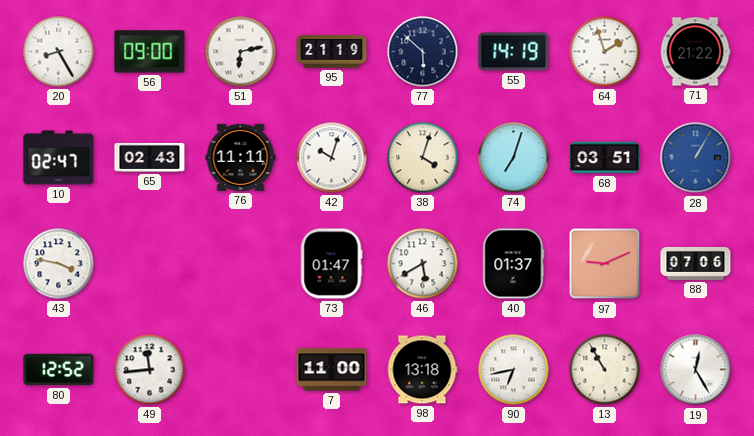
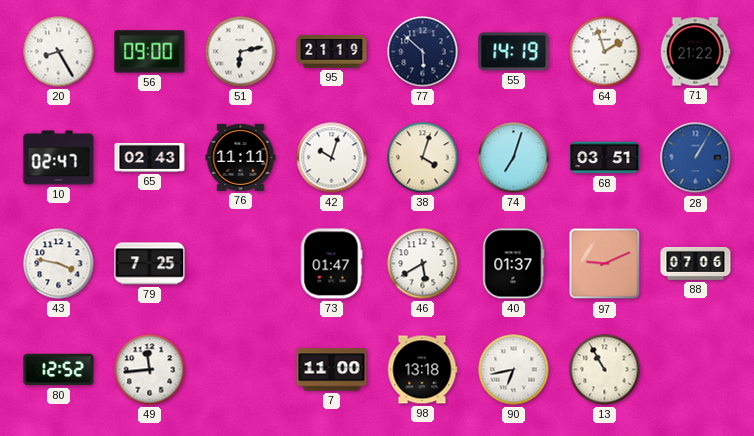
79: none -> 7:25
19: 12:25 -> none
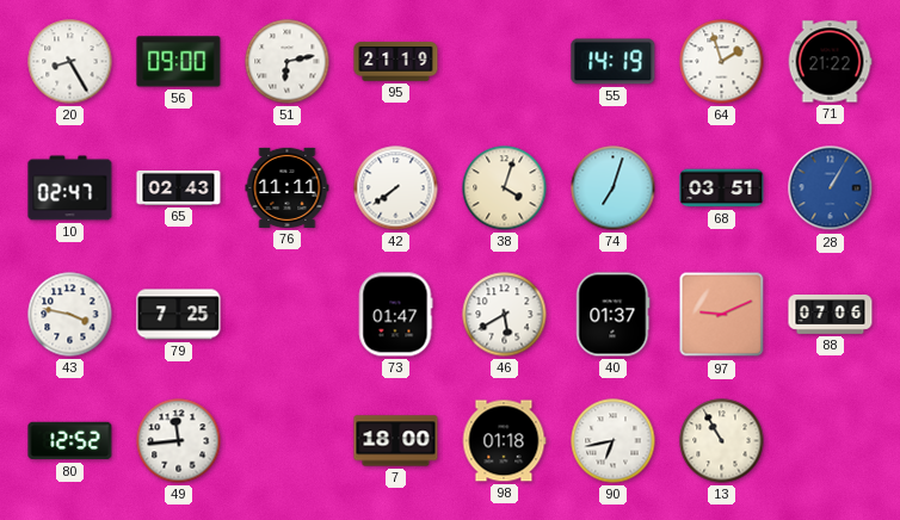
77: 5:52 -> none
42: 10:03 -> 7:39
7: 11:00 -> 18:00
98: 13:18 -> 01:18
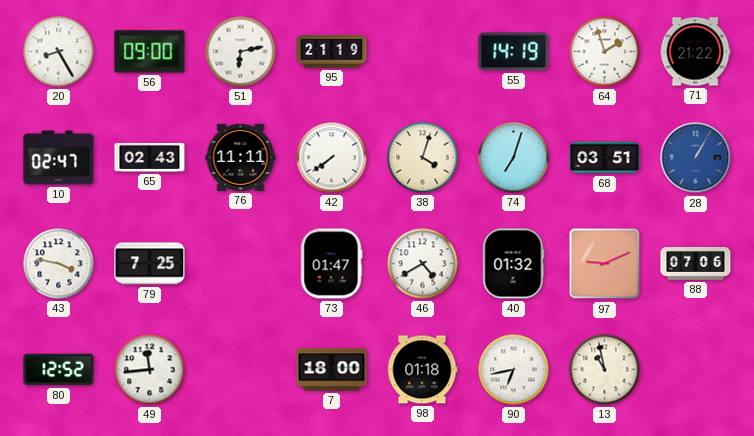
46: 5:40 -> 4:40
40: 01:37 -> 01:32
13: 10:55 -> 10:58
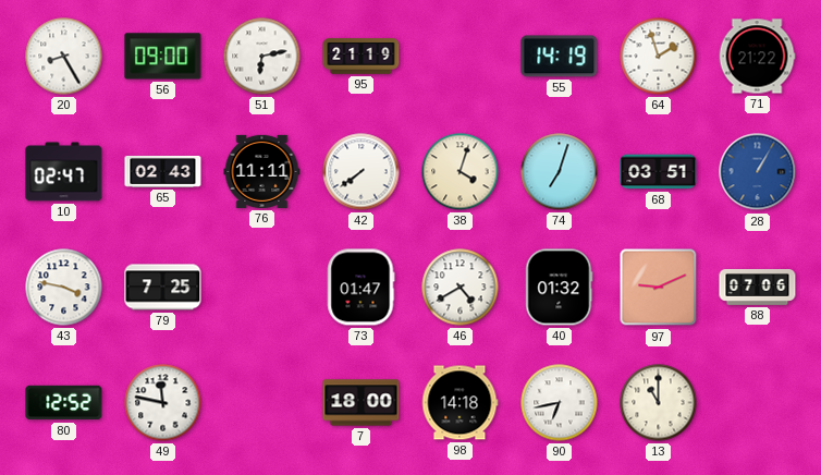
49: 11:44 -> 11:47
98: 01:18 -> 14:18
13: 10:58 -> 11:00
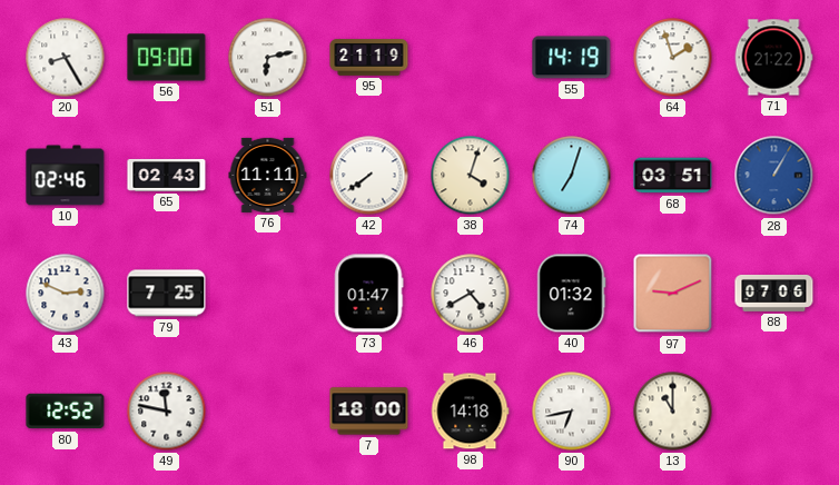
10: 02:47 -> 02:46
43: 3:47 -> 2:49
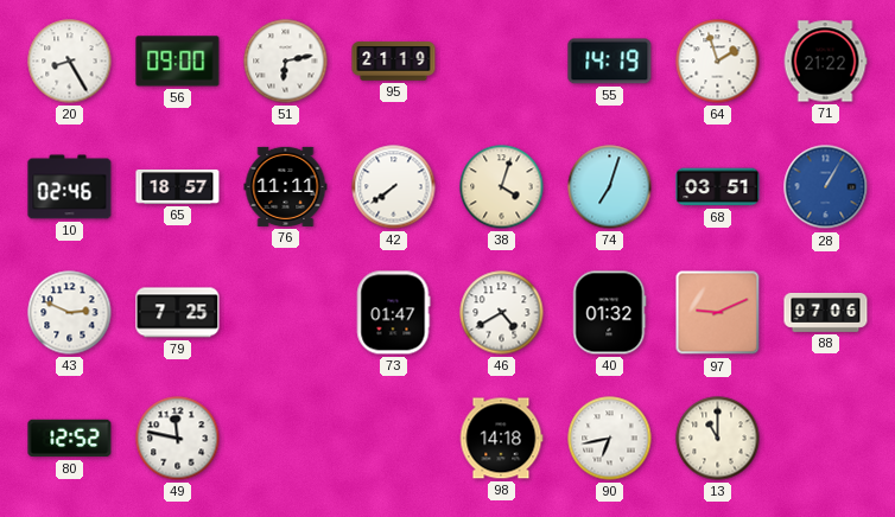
65: 02:43 -> 18:57
7: 18:00 -> none
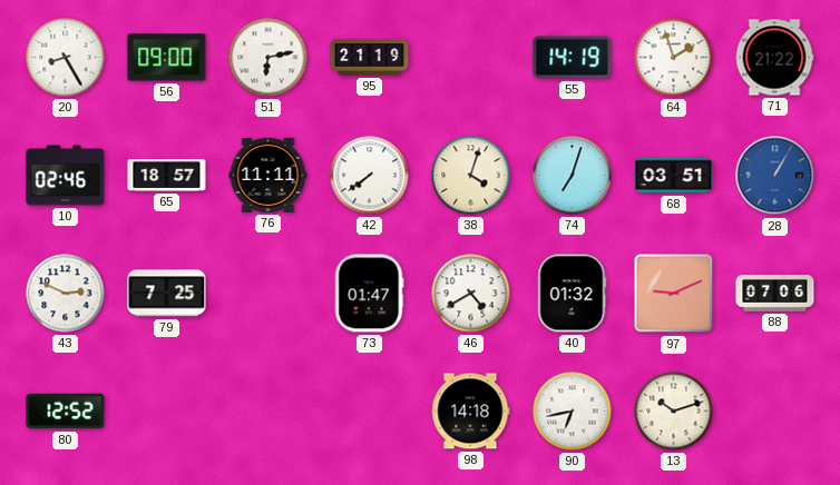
49: 11:47 -> none
13: 11:00 -> 10:12
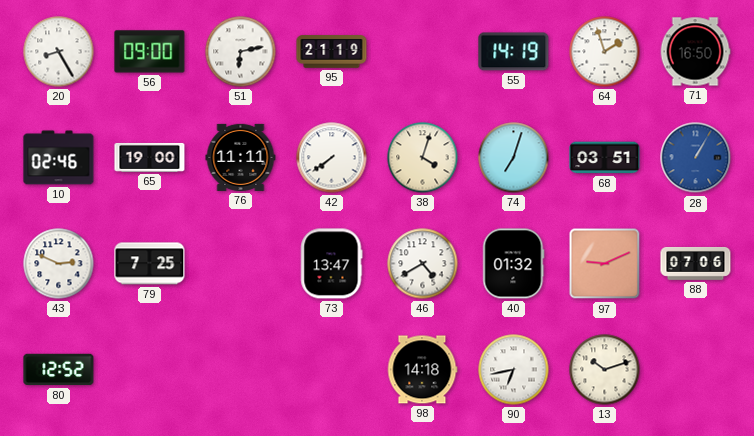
71: 21:22 -> 16:50
65: 18:57 -> 19:00
73: 01:47 -> 13:47
